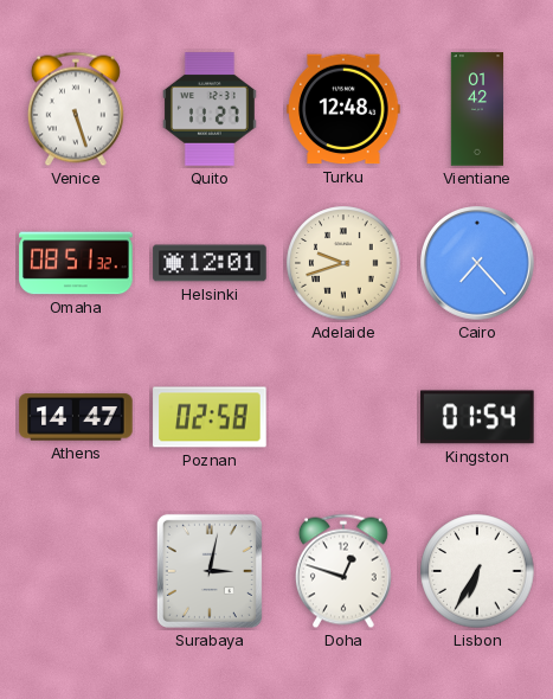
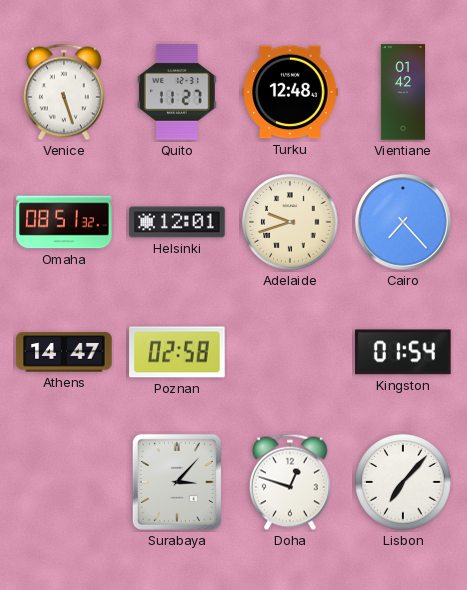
Surabaya: 3:02 -> 3:07
Lisbon: 6:35 -> 7:07
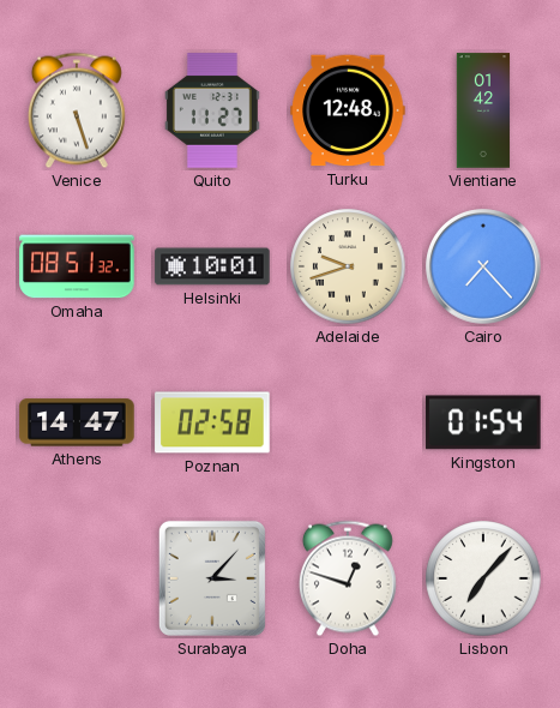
Helsinki: 12:01 -> 10:01
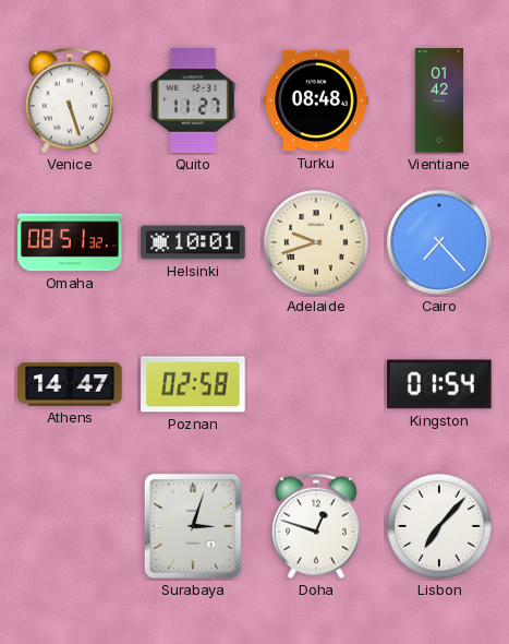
Turku: 12:48 -> 08:48
Surabaya: 3:07 -> 3:03
